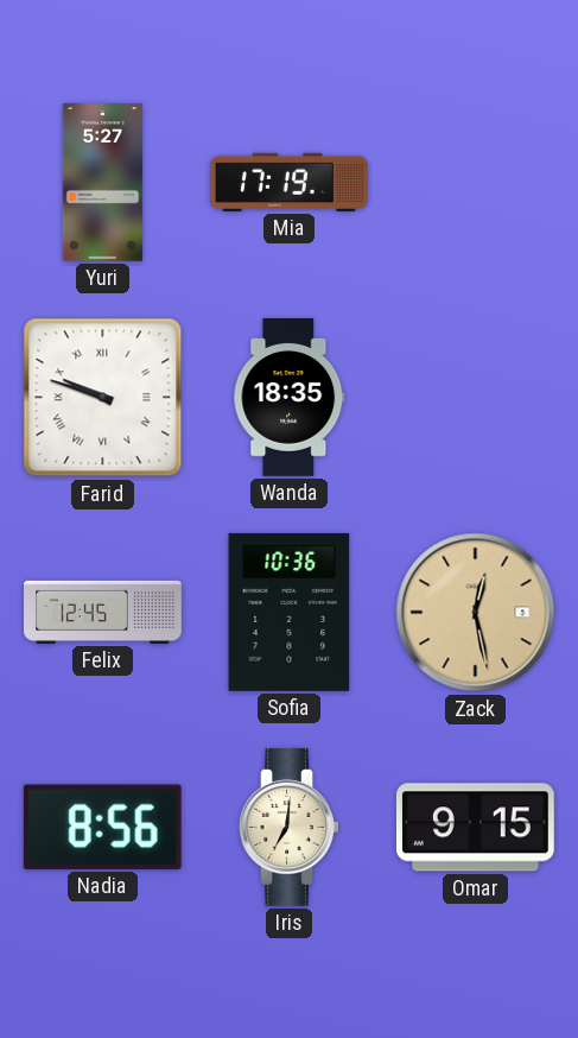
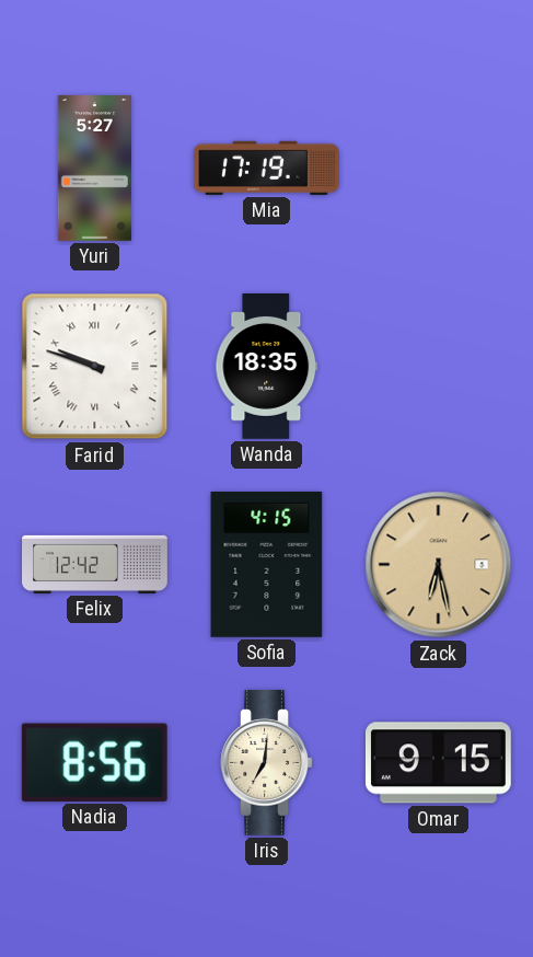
Felix: 12:45 -> 12:42
Sofia: 10:36 -> 4:15
Zack: 12:28 -> 6:28
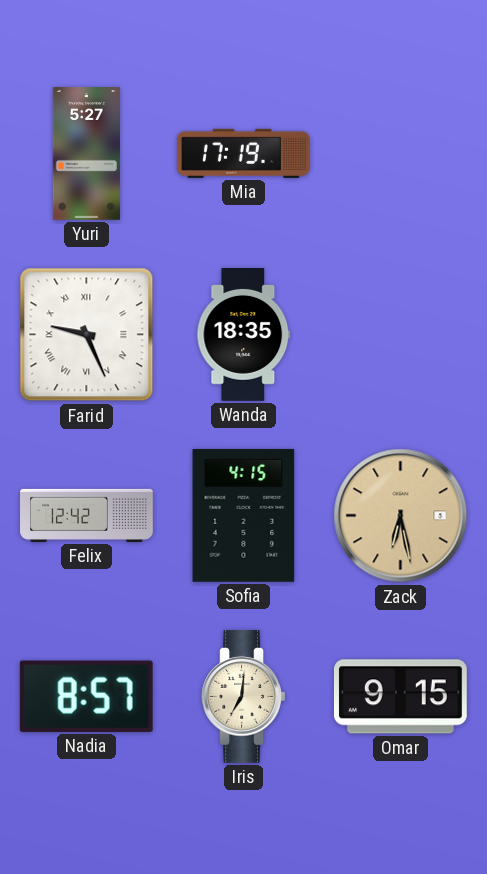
Farid: 9:48 -> 9:26
Nadia: 8:56 -> 8:57
